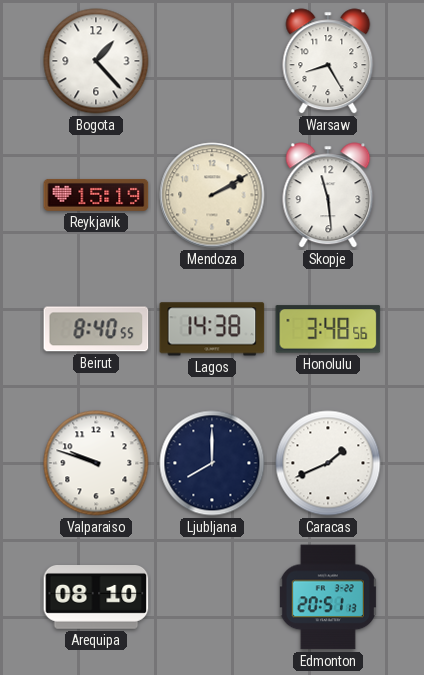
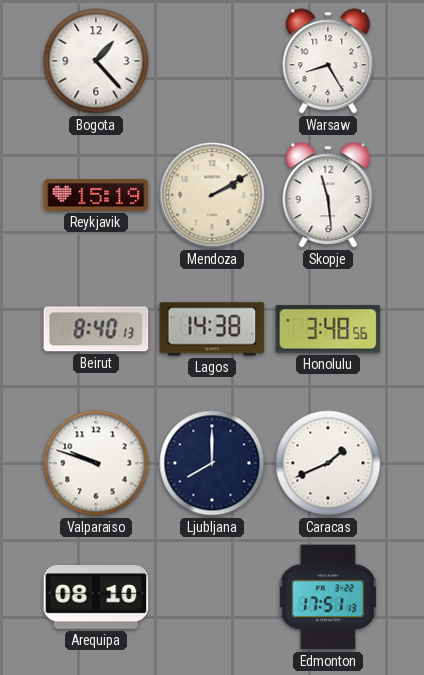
Beirut: 8:40:55 -> 8:40:13
Edmonton: 20:51 -> 17:51
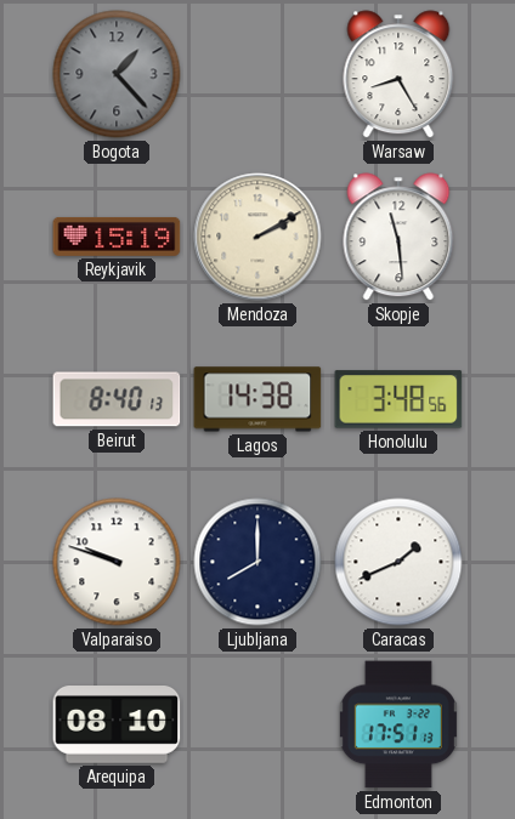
Bogota dial: white -> grey
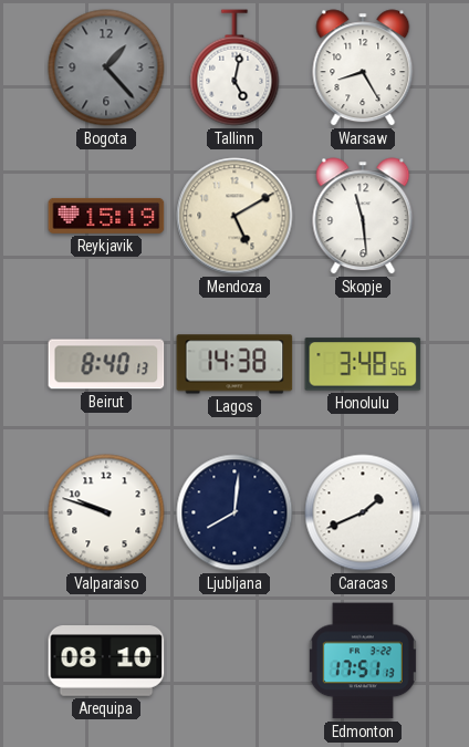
Tallinn: none -> 5:02
Mendoza: 2:10 -> 5:10
Ljubljana: 8:00 -> 8:01
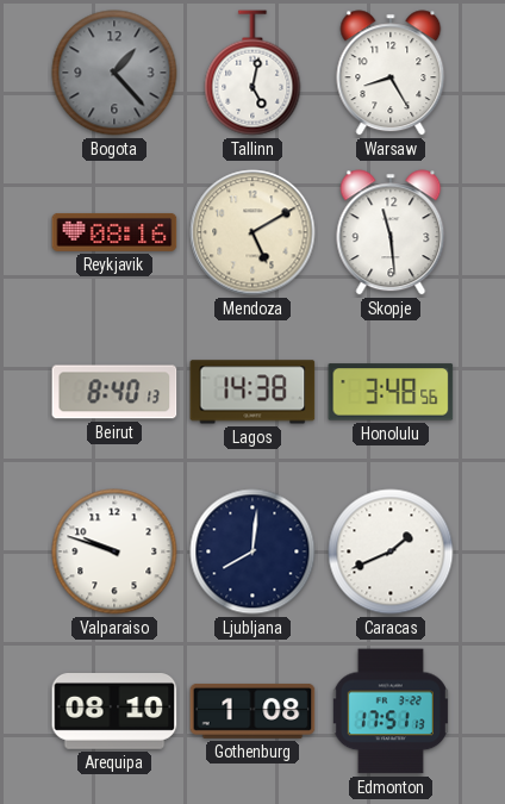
Reykjavik: 15:19 -> 08:16
Gothenburg: none -> 1:08
